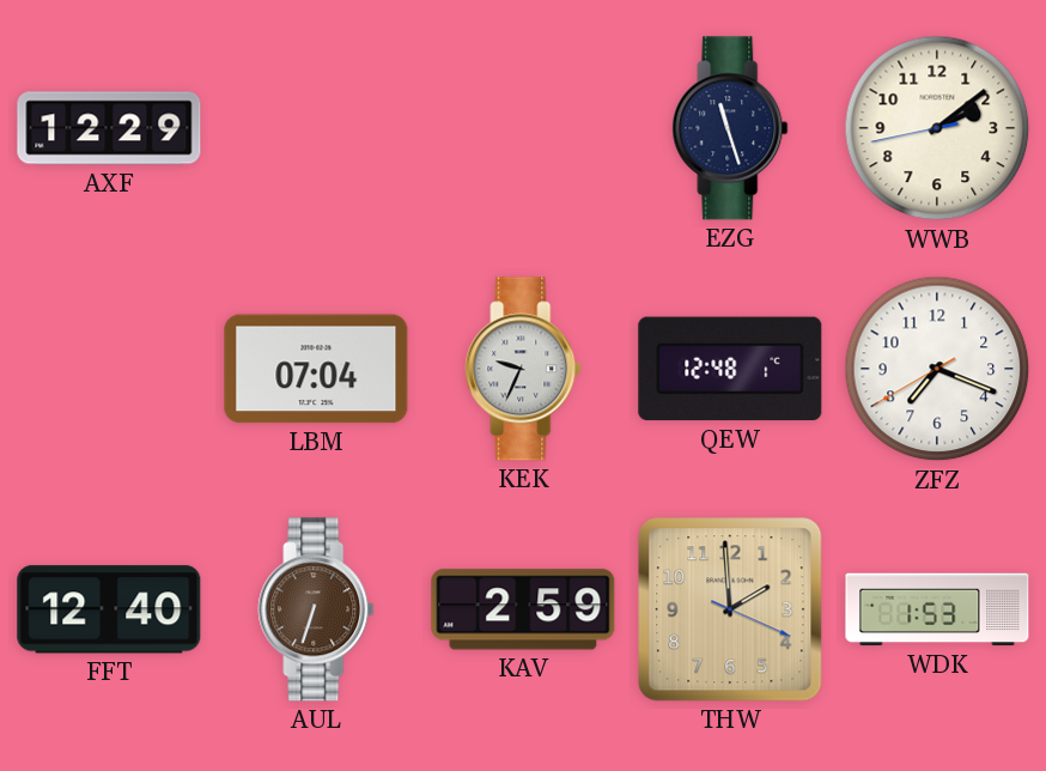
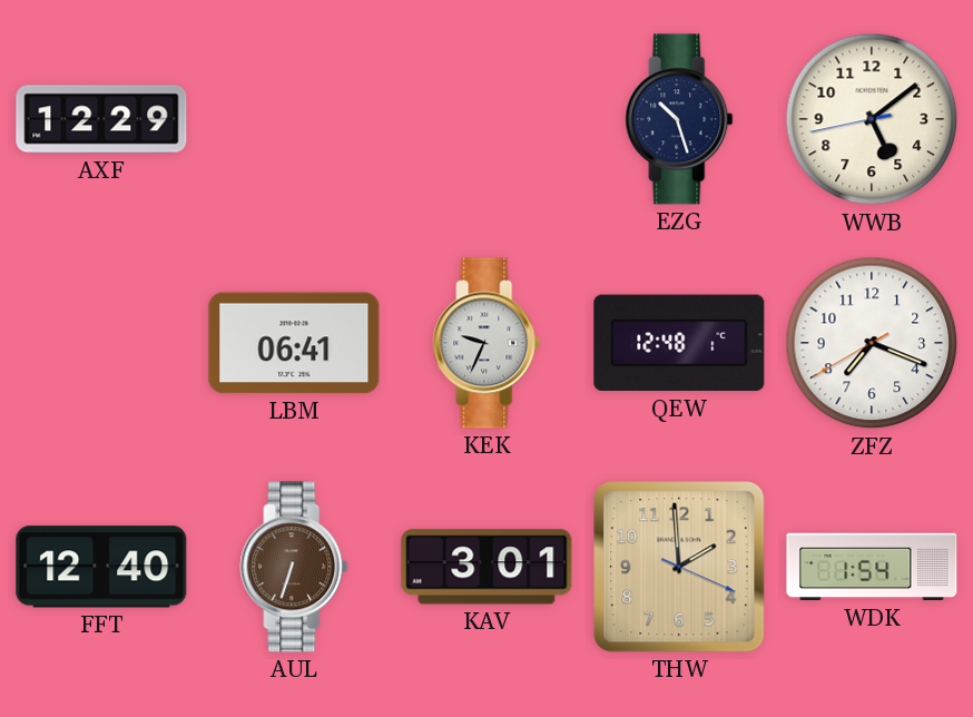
EZG: 11:27 -> 10:27
WWB: 2:08 -> 5:08
LBM: 07:04 -> 06:41
KAV: 2:59 -> 3:01
WDK: 1:53 -> 1:54
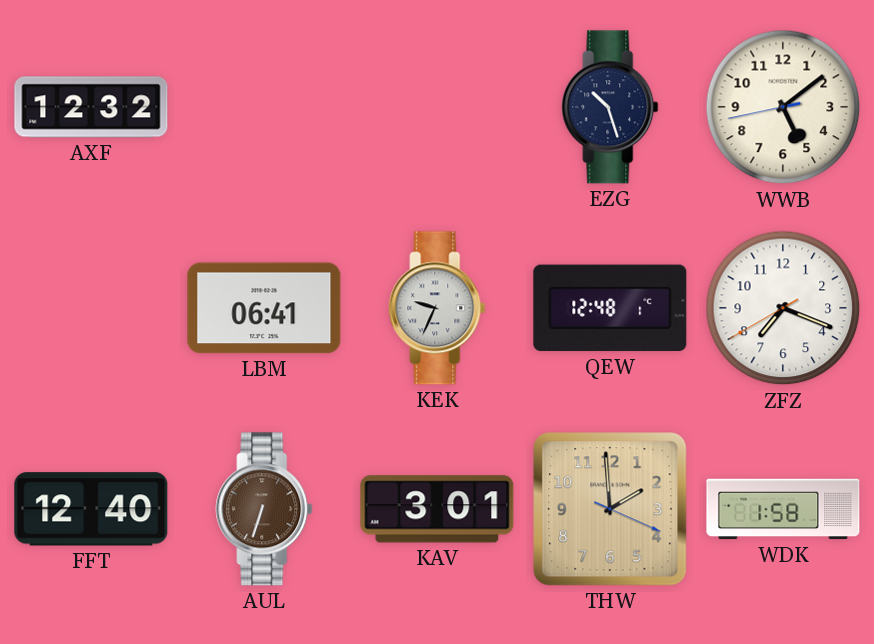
AXF: 12:29 -> 12:32
WDK: 1:54 -> 1:58
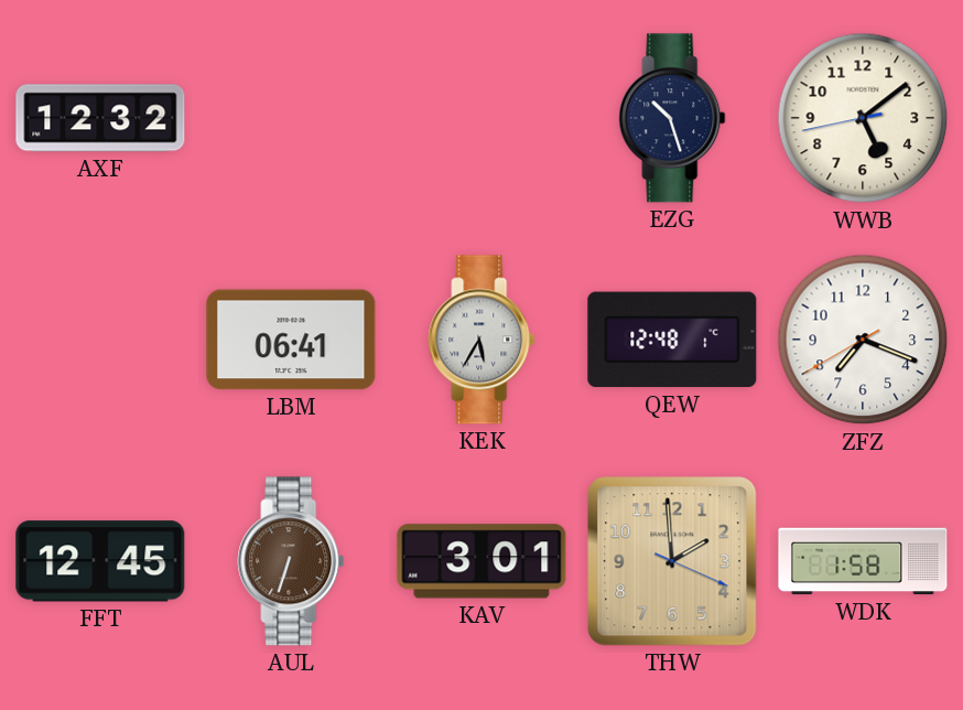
KEK: 9:34 -> 5:35
FFT: 12:40 -> 12:45
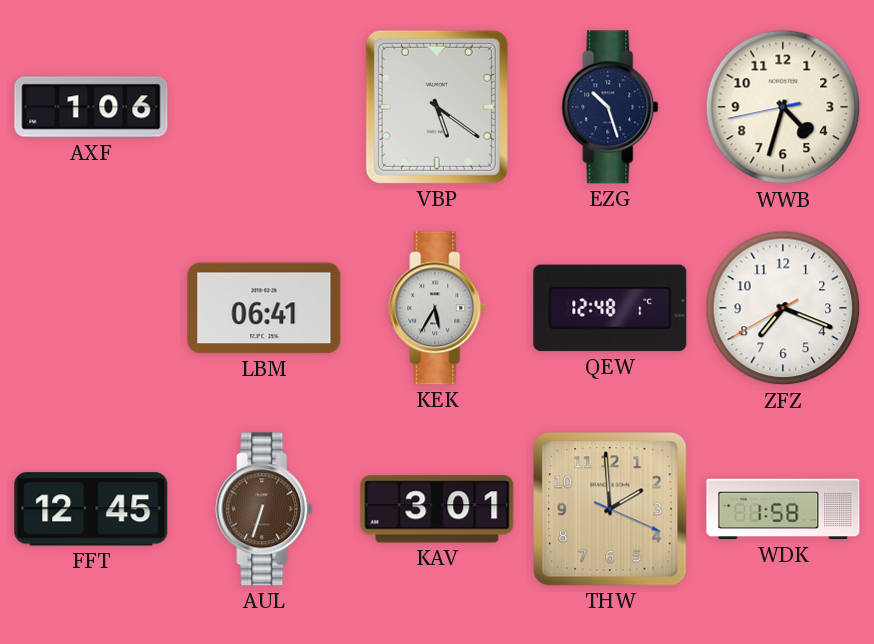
AXF: 12:32 -> 1:06
VBP: none -> 5:21
WWB: 5:08 -> 4:32
